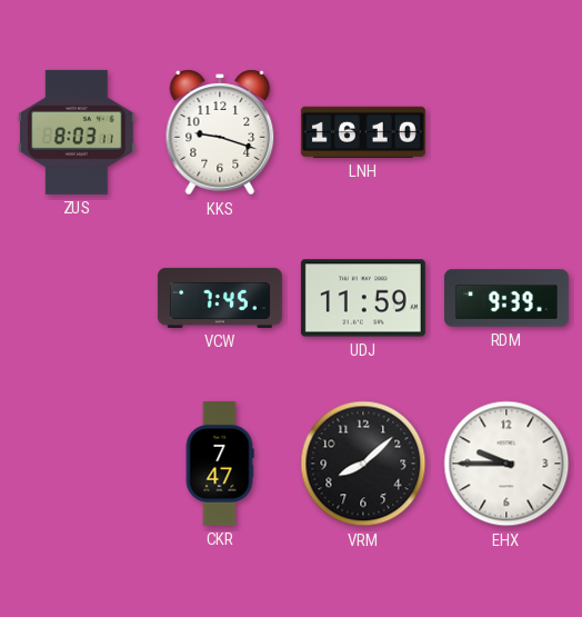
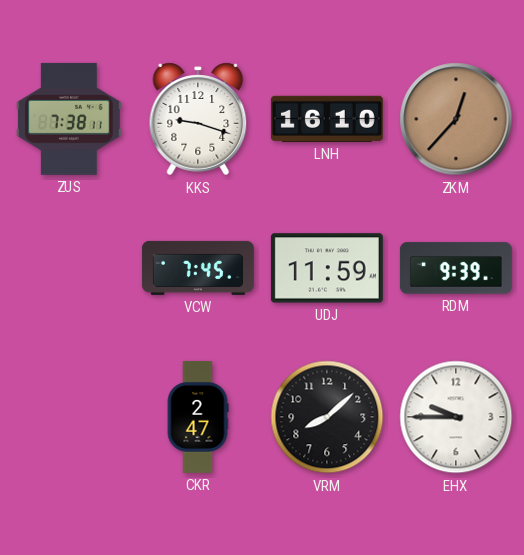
ZUS: 8:03 -> 7:38
ZKM: none -> 12:37
CKR: 7:47 -> 2:47
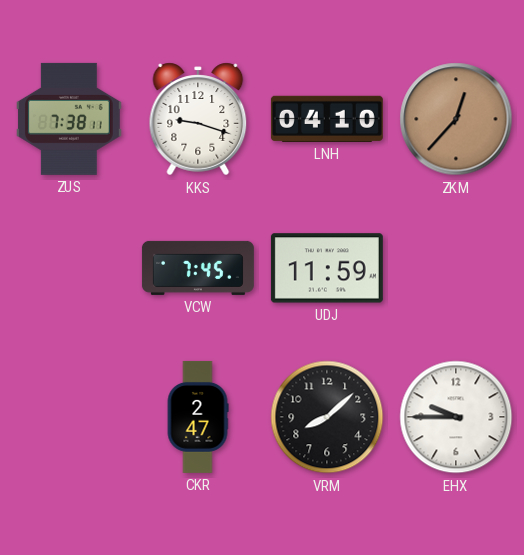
LNH: 16:10 -> 04:10
RDM: 9:39 -> none
